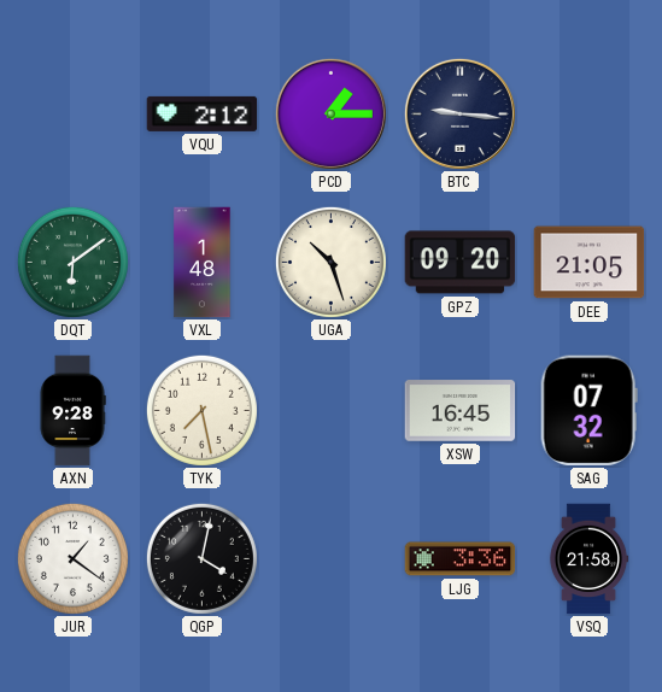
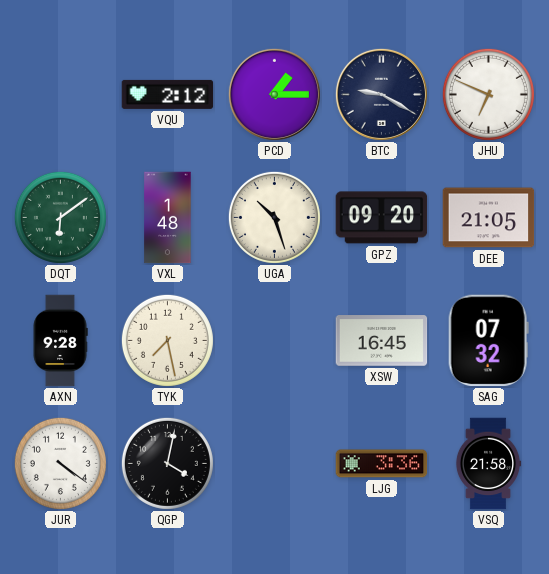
BTC: 9:16 -> 9:20
JHU: none -> 6:49
JUR: 1:21 -> 4:21
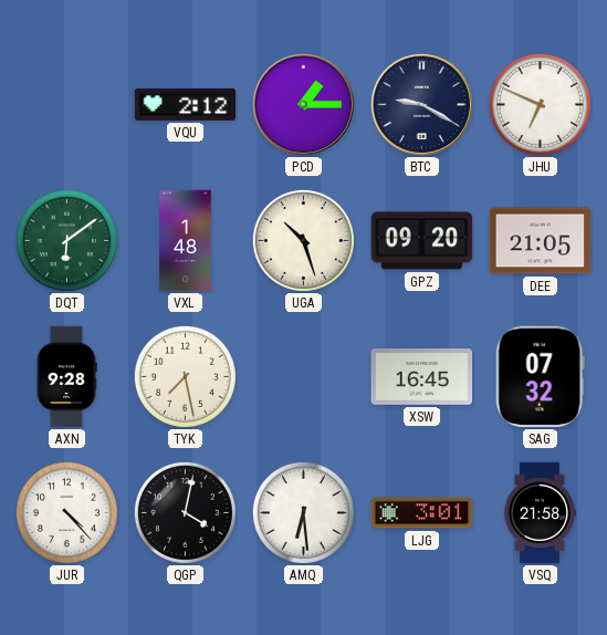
JUR: 4:21 -> 4:23
AMQ: none -> 6:29
LJG: 3:36 -> 3:01
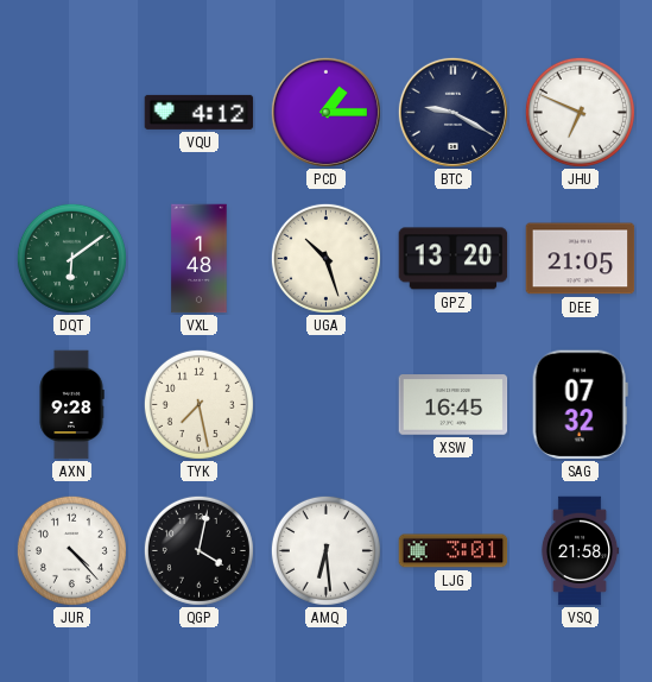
VQU: 2:12 -> 4:12
GPZ: 09:20 -> 13:20
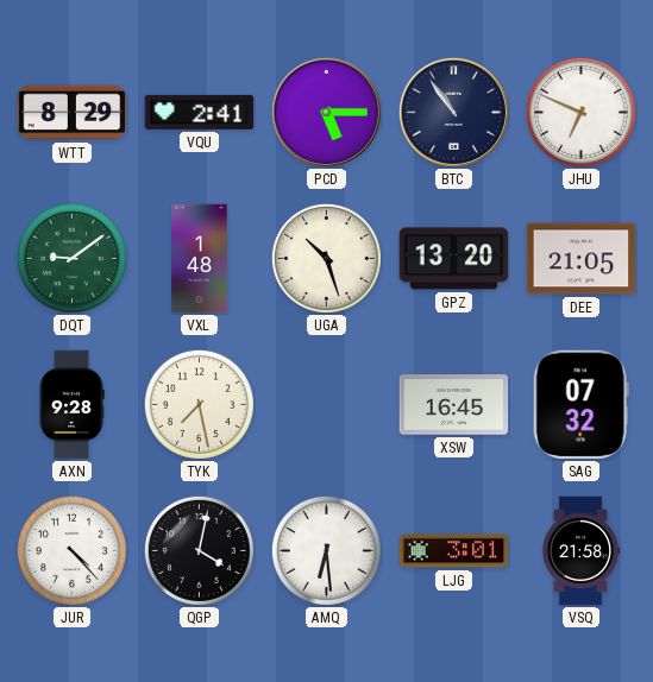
WTT: none -> 8:29
VQU: 4:12 -> 2:41
PCD: 1:15 -> 5:15
BTC: 9:20 -> 10:54
DQT: 6:09 -> 9:09
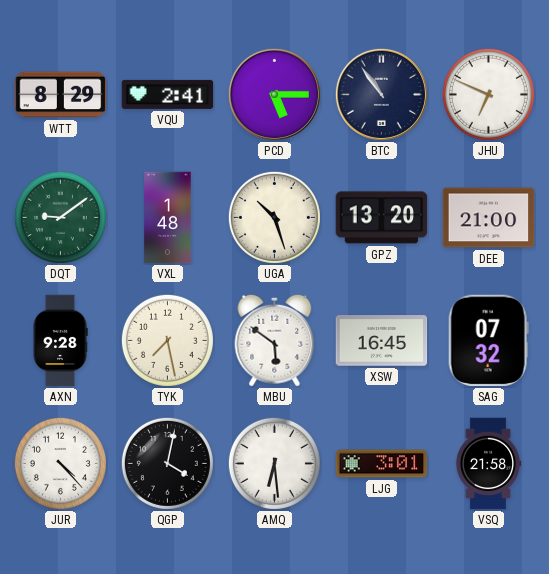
DEE: 21:05 -> 21:00
MBU: none -> 5:51
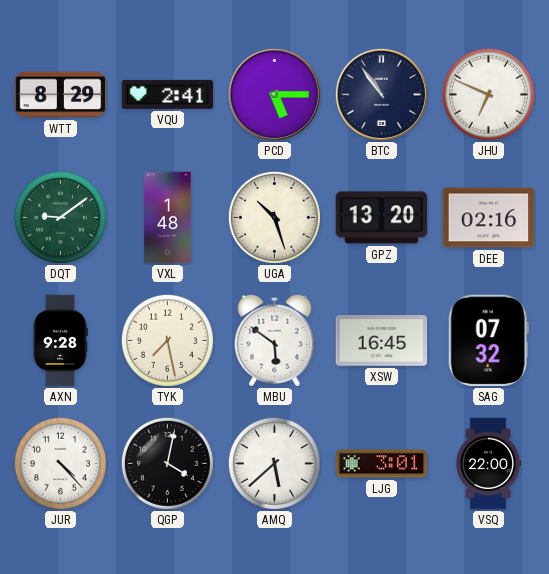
DEE: 21:00 -> 02:16
AMQ: 6:29 -> 5:38
VSQ: 21:58 -> 22:00
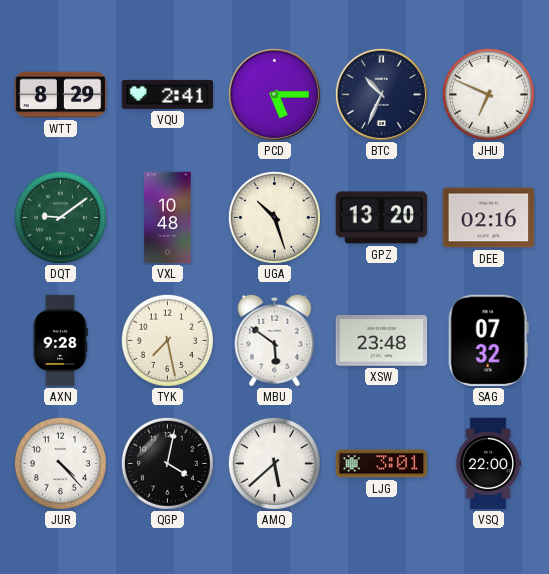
BTC: 10:54 -> 10:34
VXL: 1:48 -> 10:48
XSW: 16:45 -> 23:48
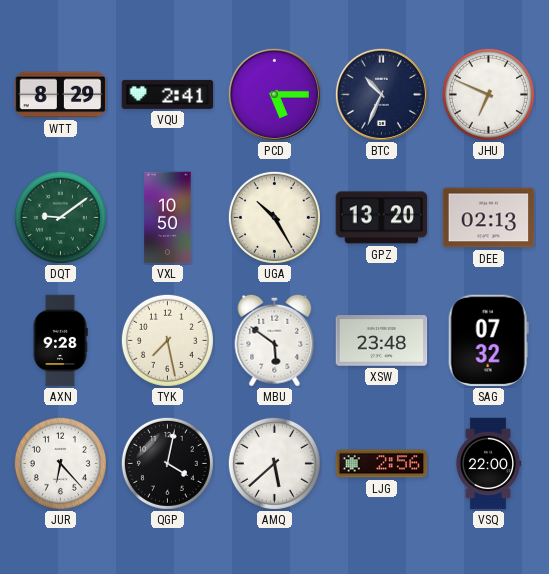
VXL: 10:48 -> 10:50
UGA: 10:27 -> 10:25
DEE: 02:16 -> 02:13
JUR: 4:23 -> 6:23
LJG: 3:01 -> 2:56
